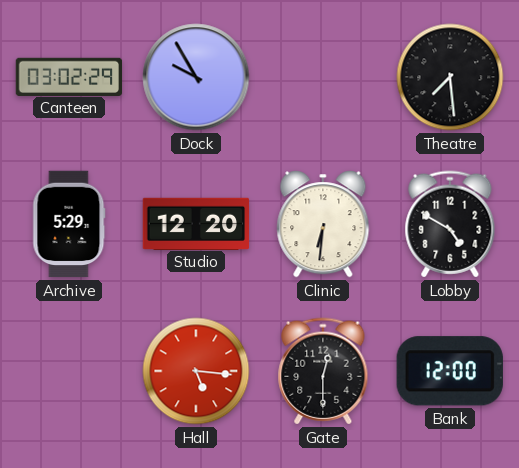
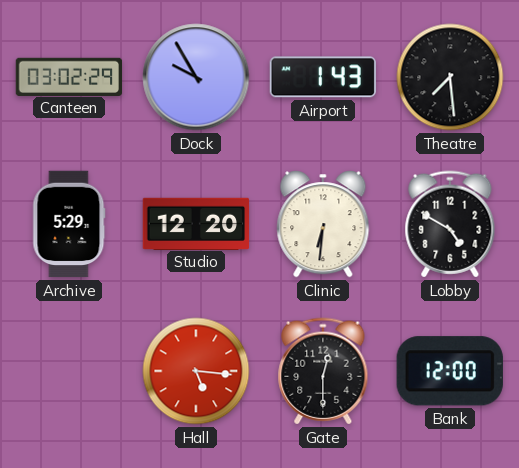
Airport: none -> 1:43
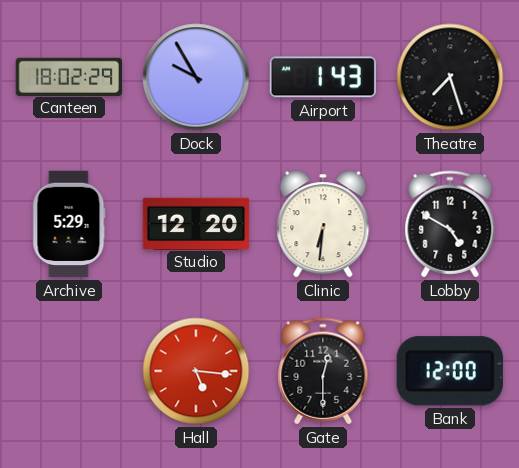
Canteen: 03:02 -> 18:02
Theatre: 7:29 -> 7:27
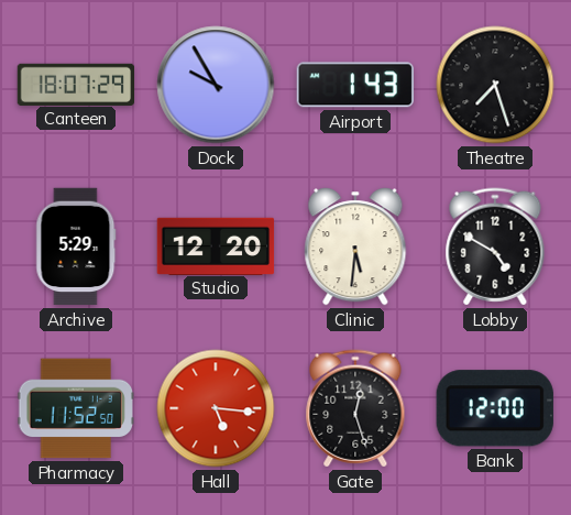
Canteen: 18:02 -> 18:07
Clinic: 6:31 -> 5:31
Pharmacy: none -> 11:52
Gate: 12:30 -> 12:27
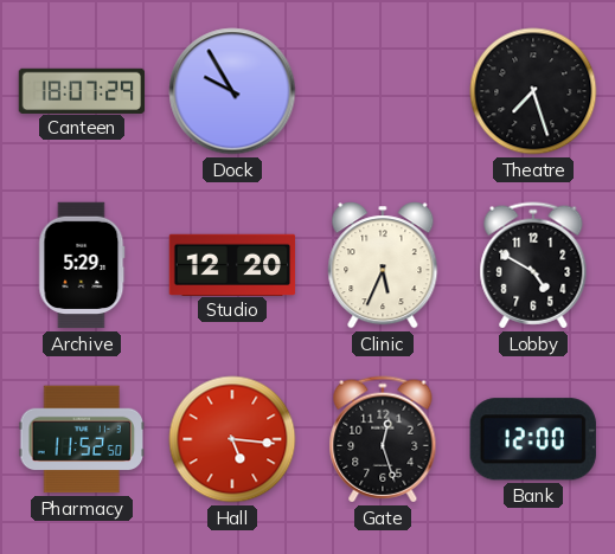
Airport: 1:43 -> none
Clinic: 5:31 -> 5:34
